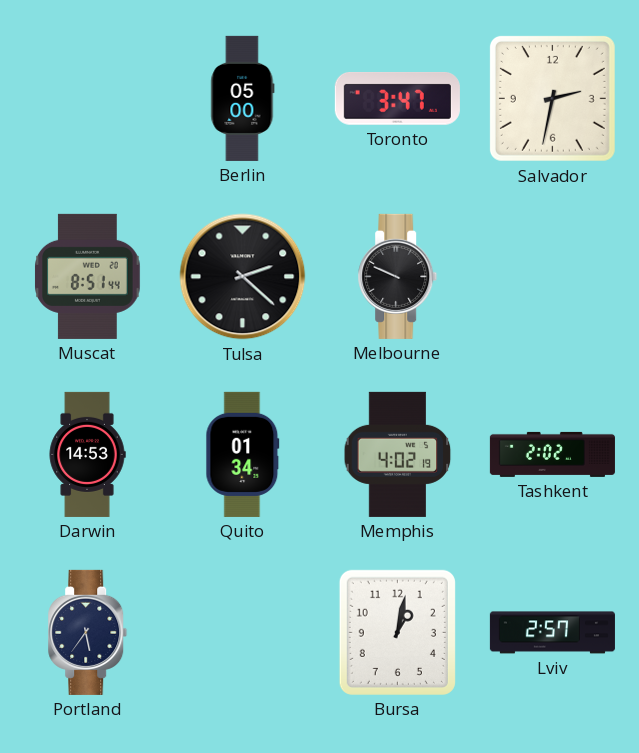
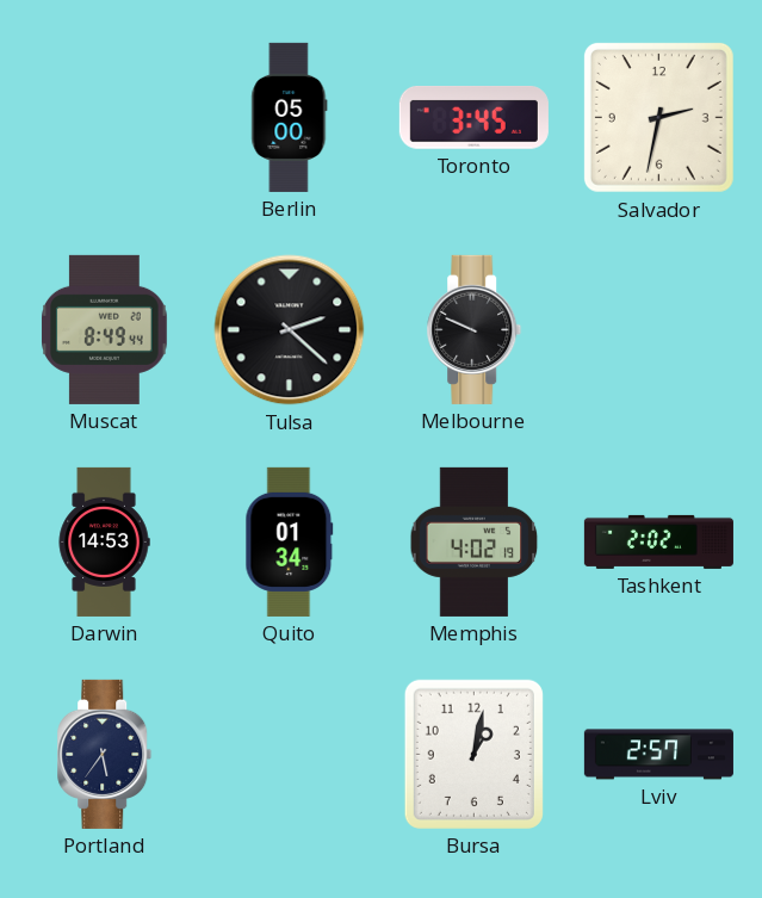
Toronto: 3:47 -> 3:45
Muscat: 8:51 -> 8:49
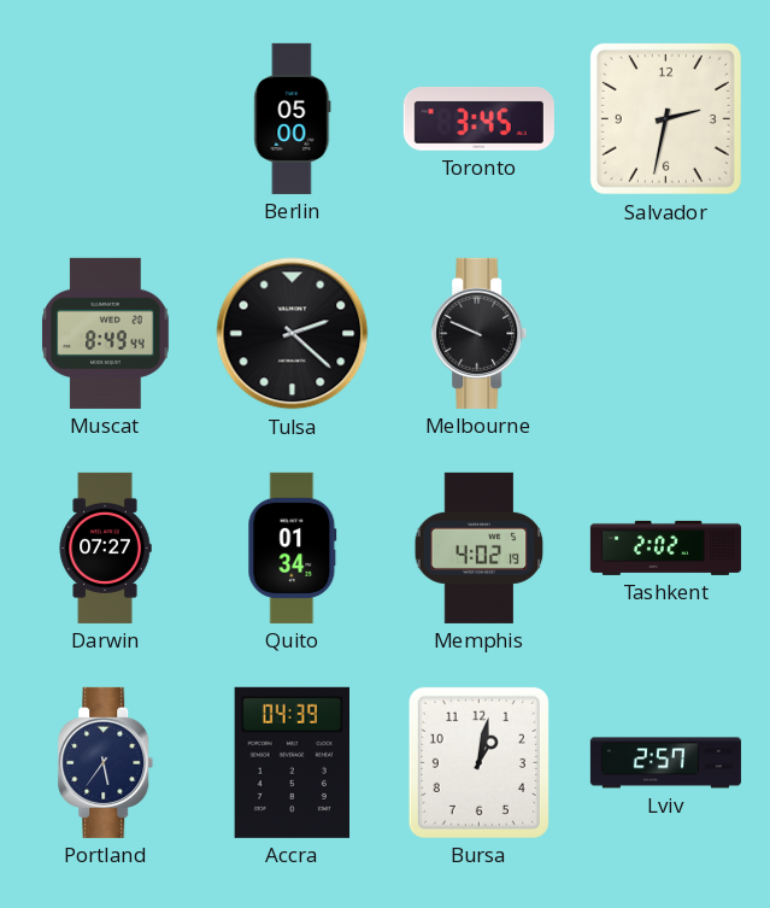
Darwin: 14:53 -> 07:27
Accra: none -> 04:39
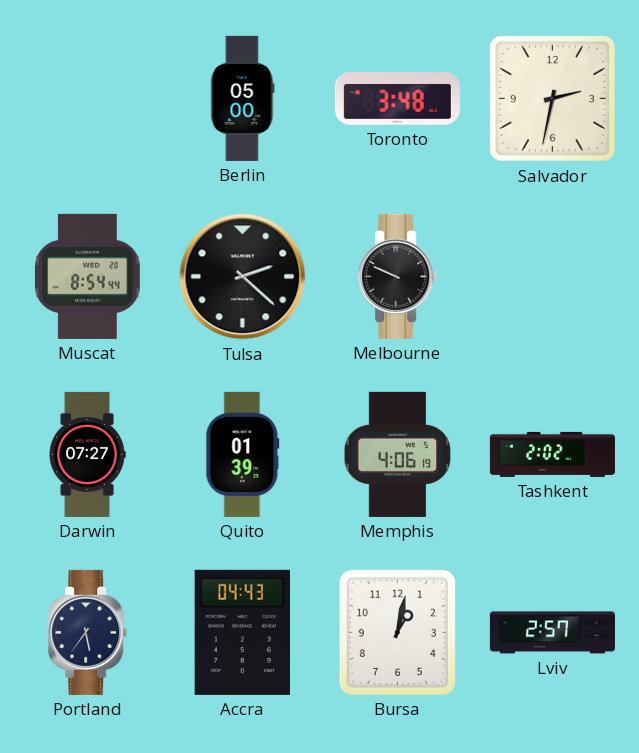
Toronto: 3:45 -> 3:48
Muscat: 8:49 -> 8:54
Quito: 01:34 -> 01:39
Memphis: 4:02 -> 4:06
Accra: 04:39 -> 04:43
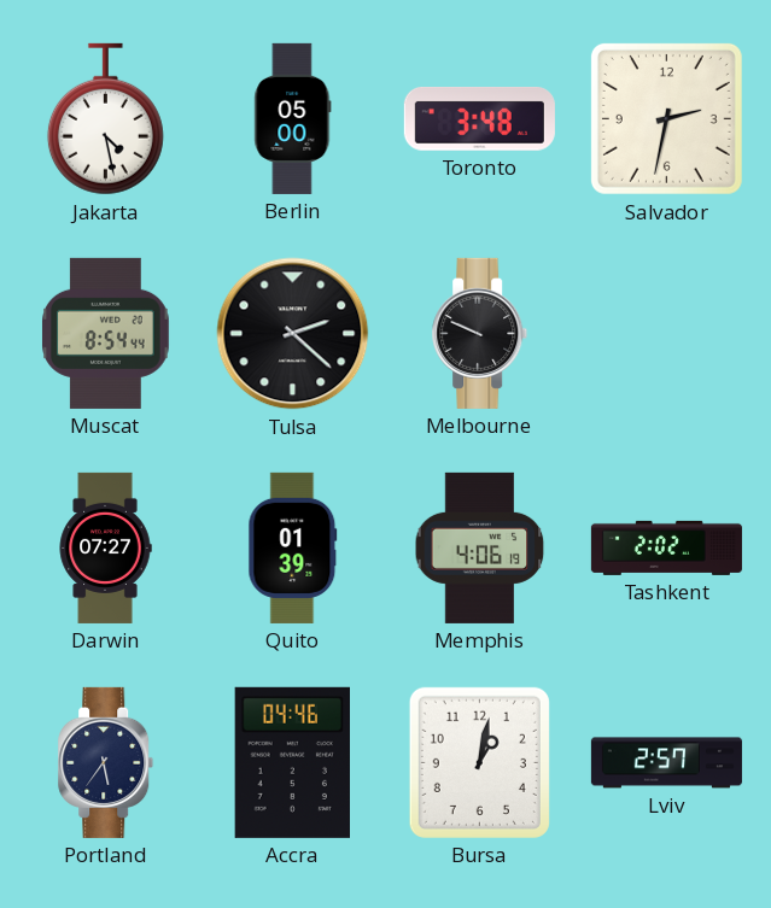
Jakarta: none -> 4:28
Accra: 04:43 -> 04:46
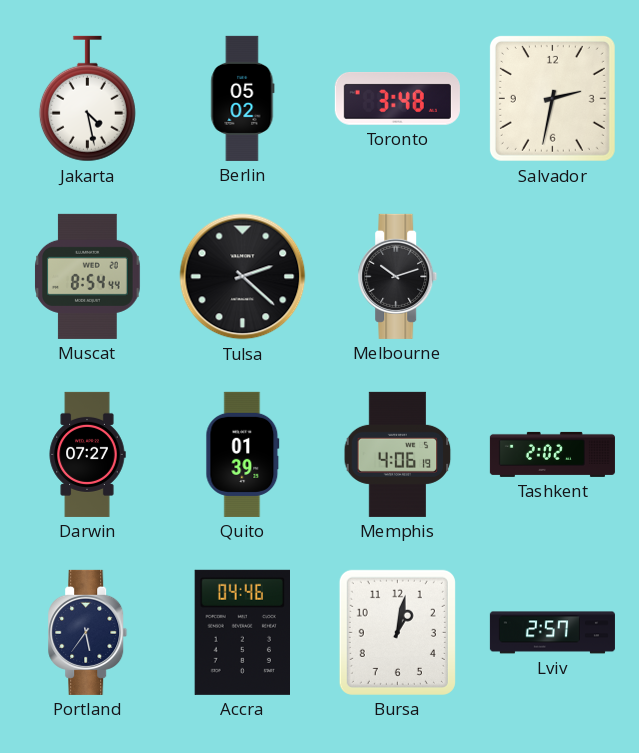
Berlin: 05:00 -> 05:02
Melbourne: 9:49 -> 10:12
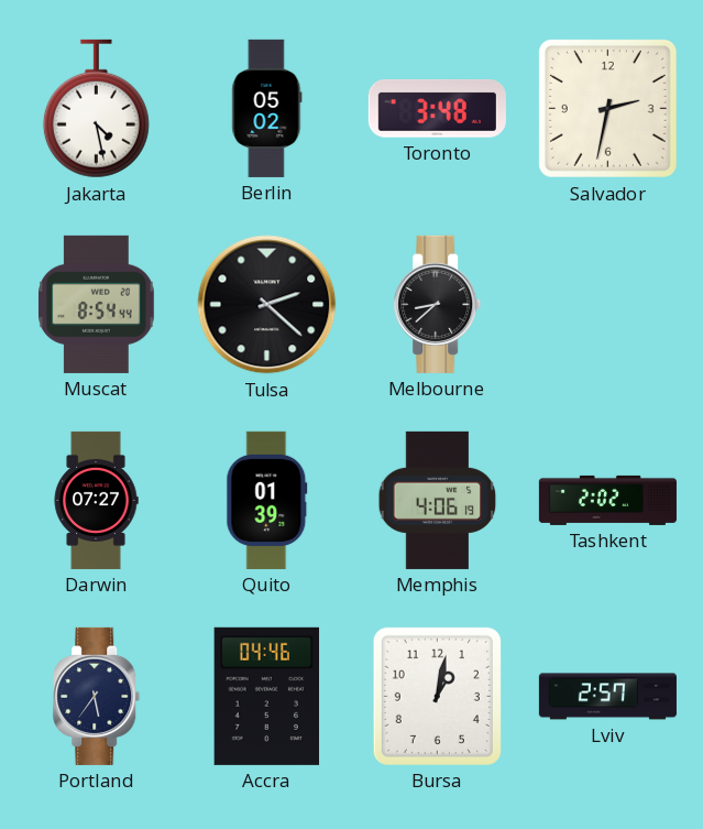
Melbourne: 10:12 -> 8:38
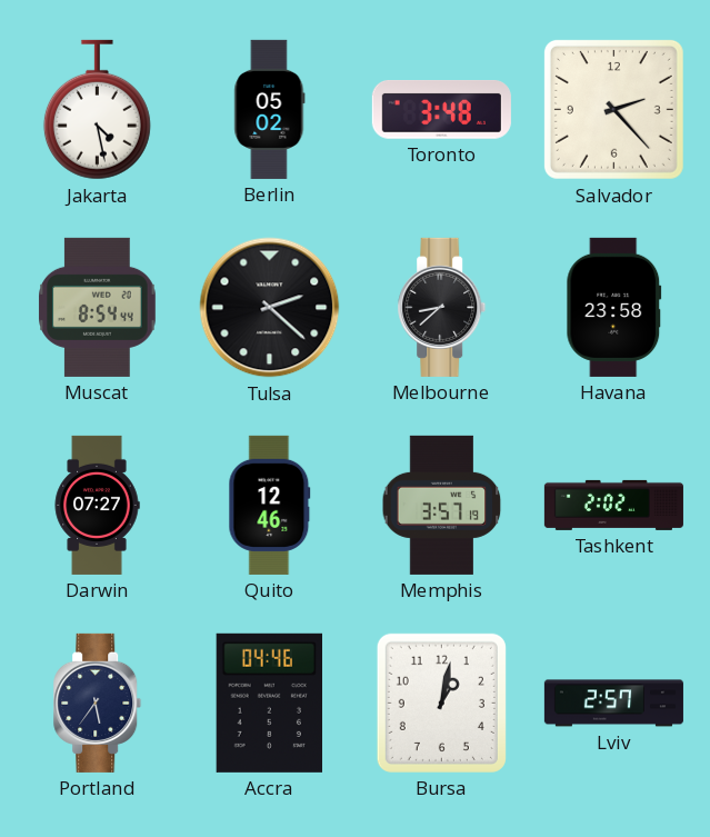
Salvador: 2:32 -> 2:23
Havana: none -> 23:58
Quito: 01:39 -> 12:46
Memphis: 4:06 -> 3:57
